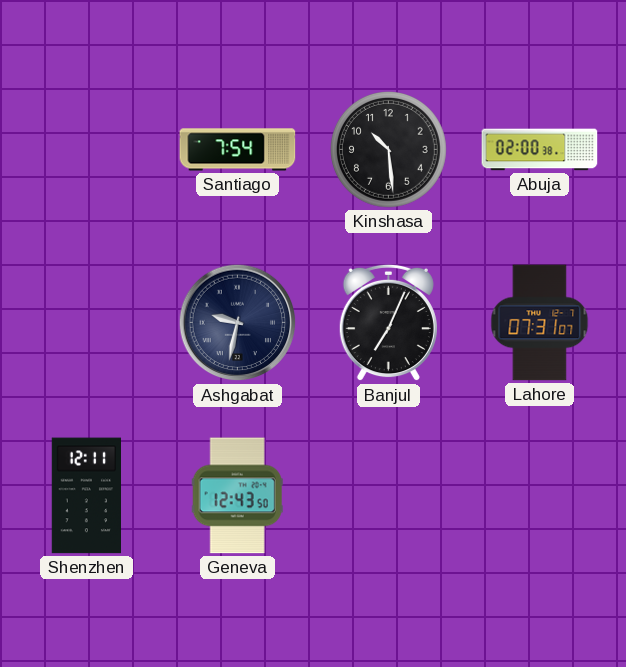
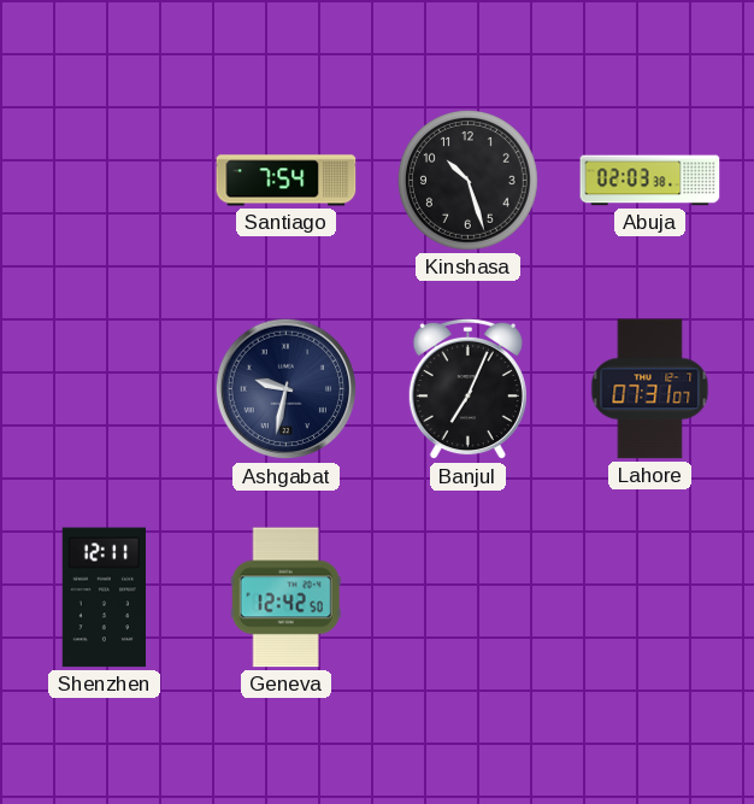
Kinshasa: 10:29 -> 10:27
Abuja: 02:00 -> 02:03
Geneva: 12:43 -> 12:42
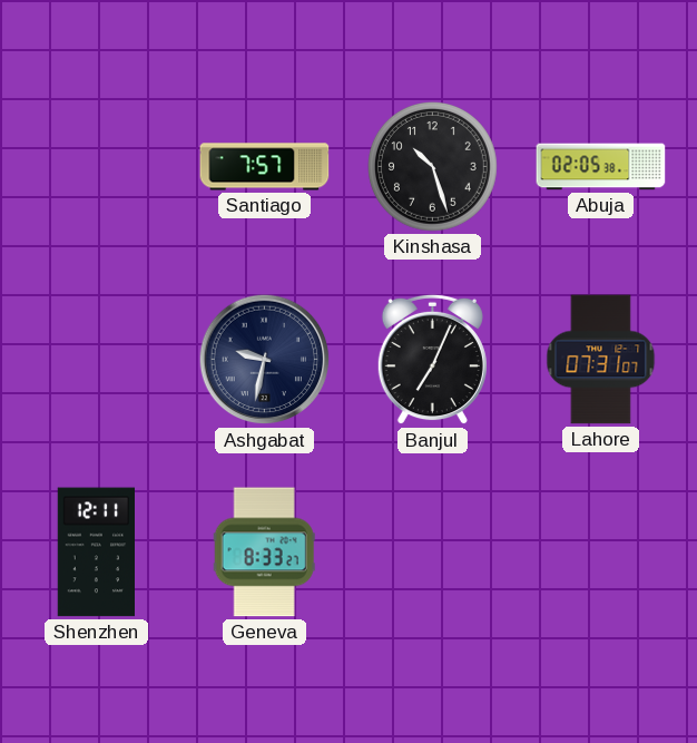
Santiago: 7:54 -> 7:57
Abuja: 02:03 -> 02:05
Geneva: 12:42 -> 8:33
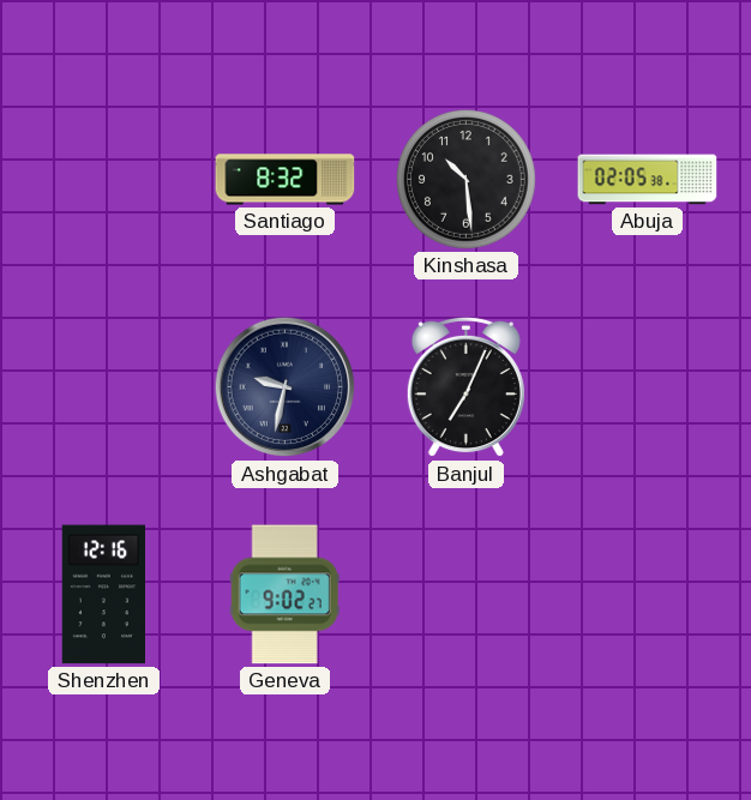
Santiago: 7:57 -> 8:32
Kinshasa: 10:27 -> 10:29
Lahore: 07:31 -> none
Shenzhen: 12:11 -> 12:16
Geneva: 8:33 -> 9:02
